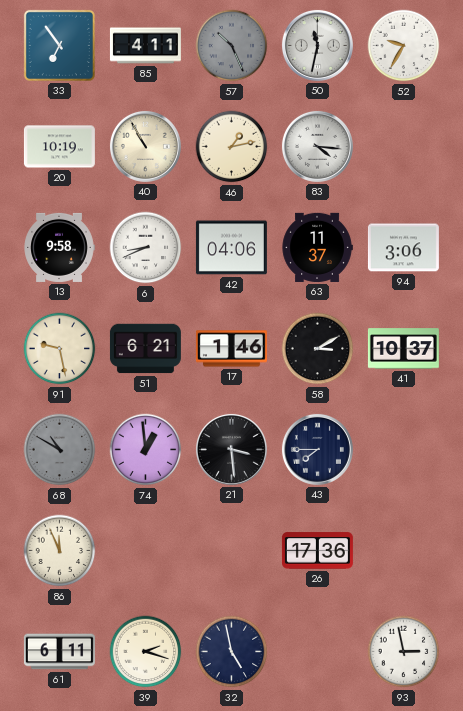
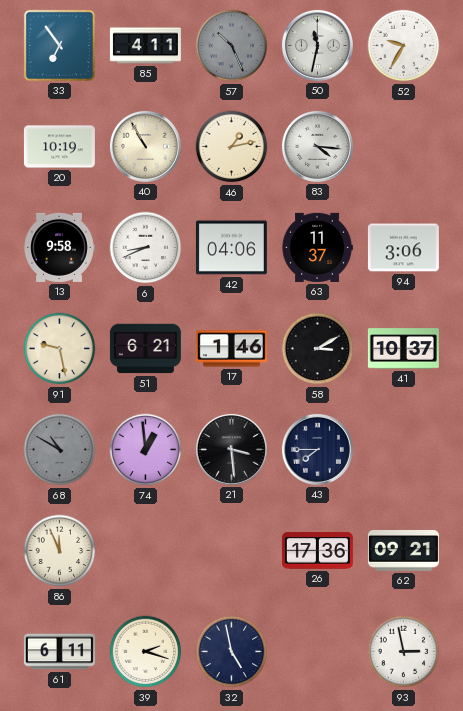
62: none -> 09:21
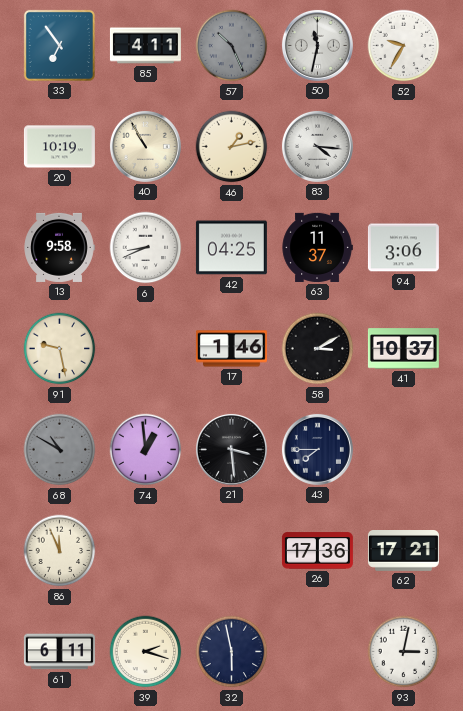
42: 04:06 -> 04:25
51: 6:21 -> none
62: 09:21 -> 17:21
32: 4:58 -> 5:58
93: 2:58 -> 3:02
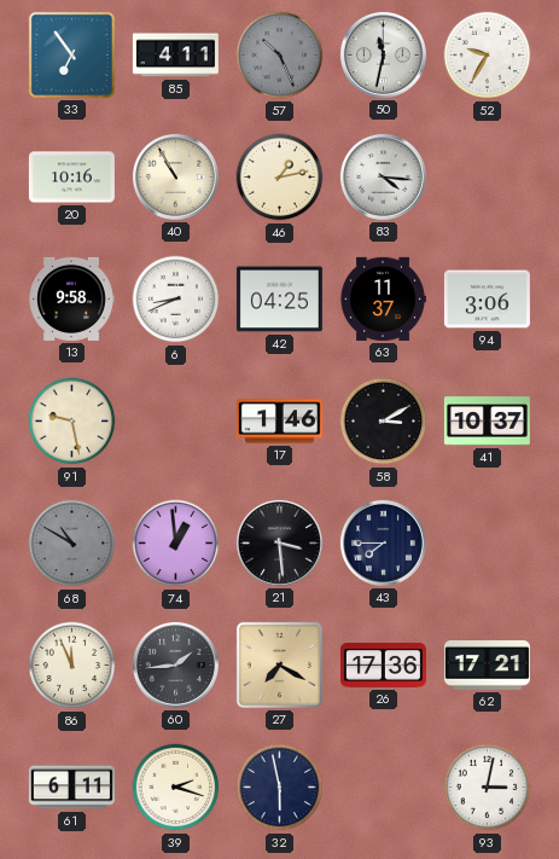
20: 10:19 -> 10:16
60: none -> 1:44
27: none -> 7:20
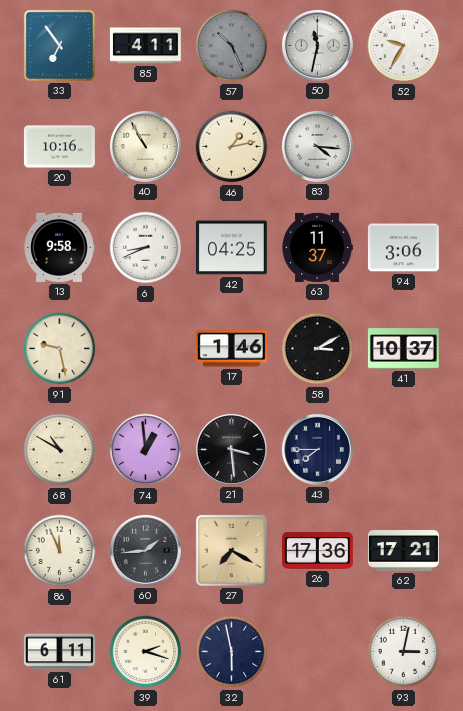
68 dial: grey -> cream
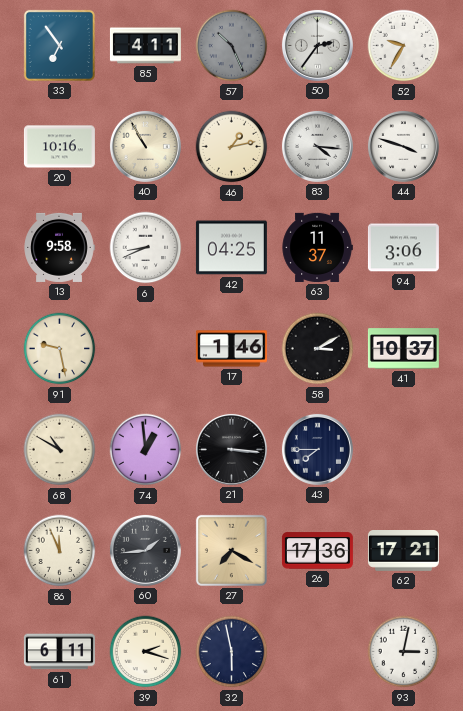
50: 11:32 -> 2:36
44: none -> 3:48
21: 3:29 -> 3:16
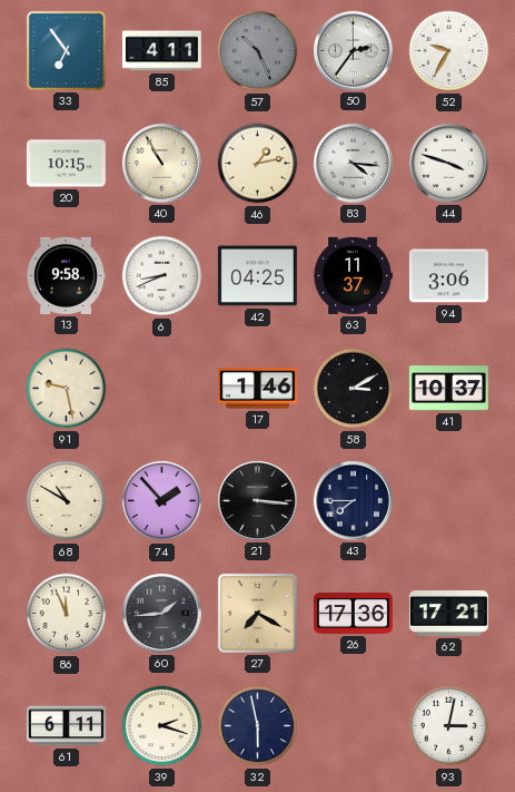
20: 10:16 -> 10:15
74: 12:59 -> 1:53
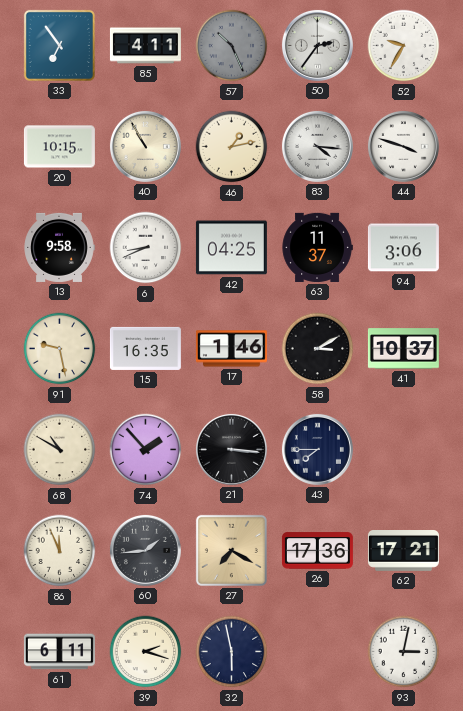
15: none -> 16:35
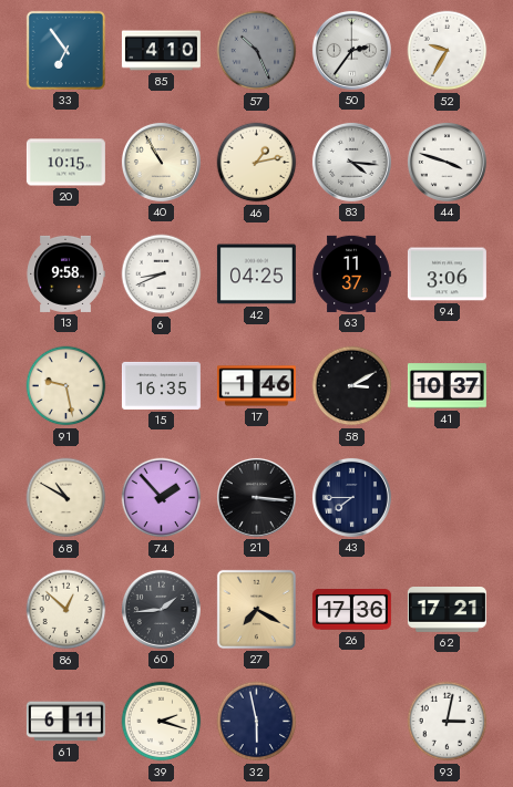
85: 4:11 -> 4:10
86: 11:56 -> 12:52
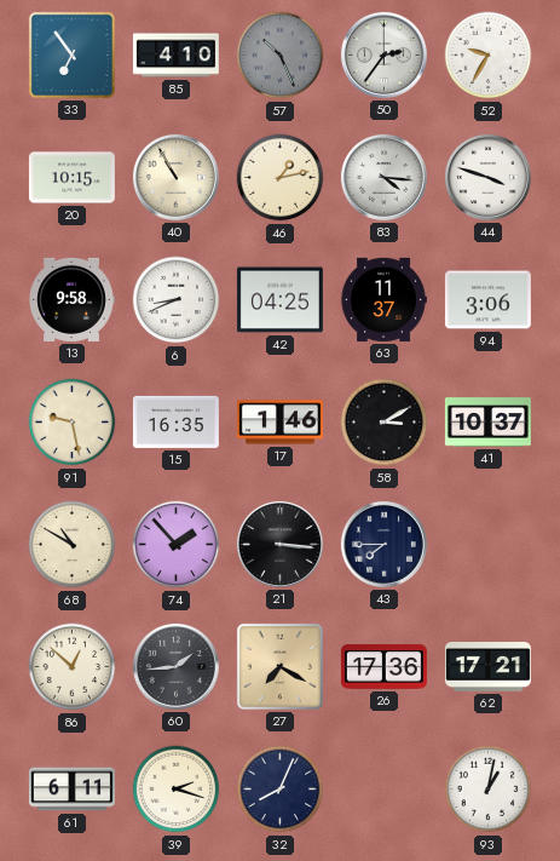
32: 5:58 -> 8:04
93: 3:02 -> 1:02
